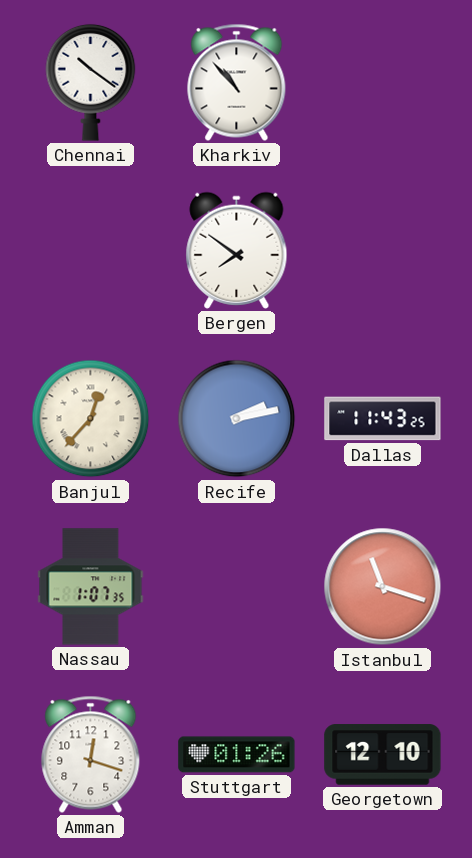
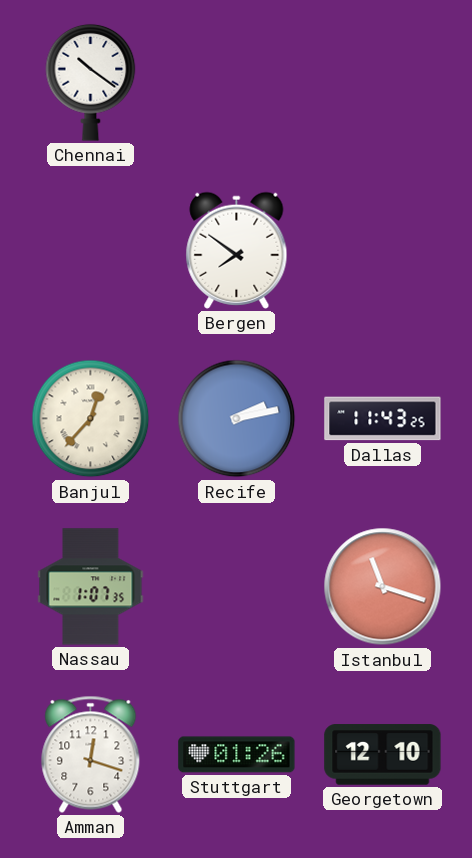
Kharkiv: 10:53 -> none
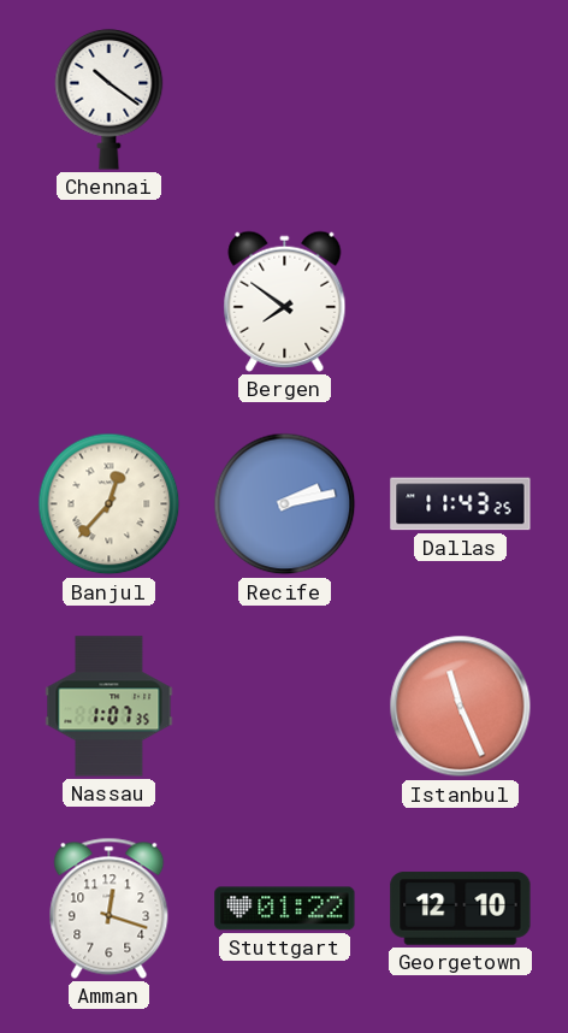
Istanbul: 11:18 -> 11:26
Stuttgart: 01:26 -> 01:22
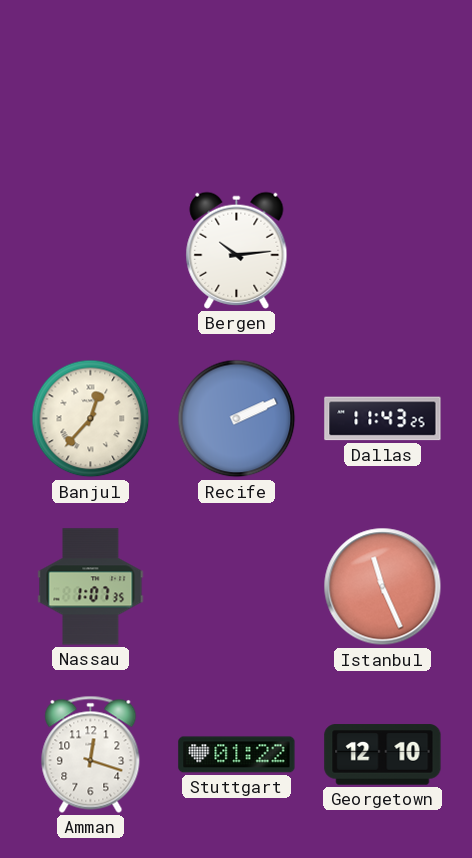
Chennai: 10:21 -> none
Bergen: 7:51 -> 10:14
Recife: 2:13 -> 2:11
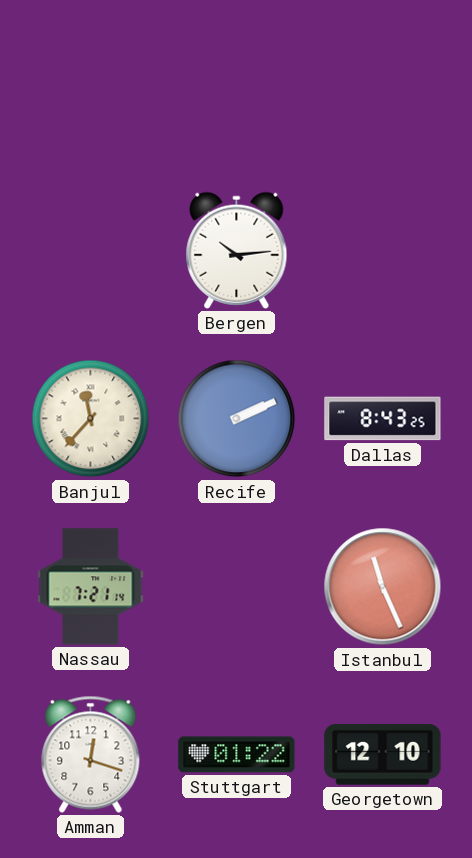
Banjul: 12:37 -> 11:37
Dallas: 11:43 -> 8:43
Nassau: 1:07 -> 7:21
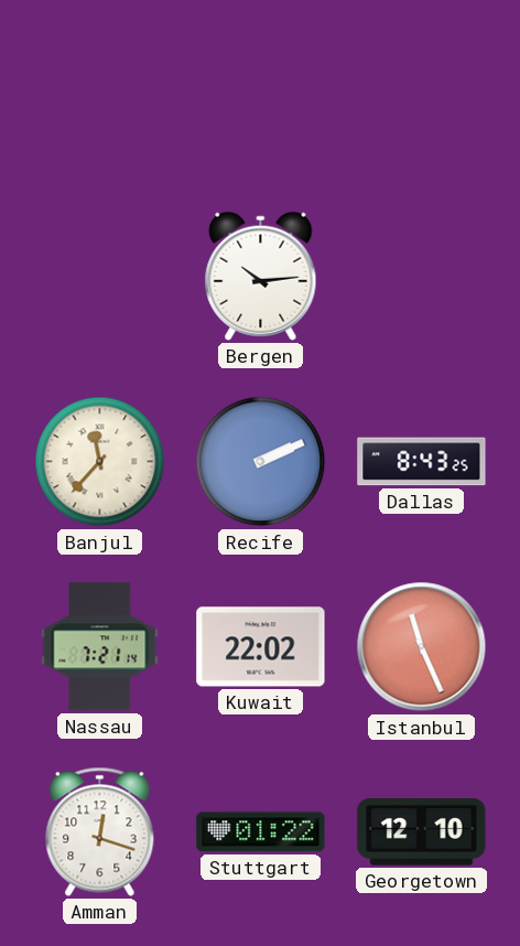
Kuwait: none -> 22:02
